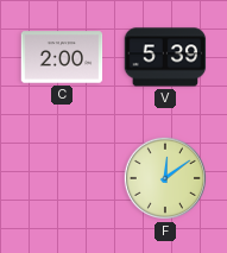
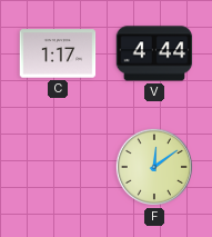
C: 2:00 -> 1:17
V: 5:39 -> 4:44
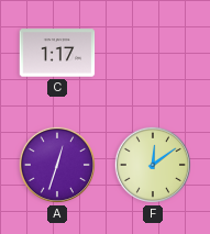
V: 4:44 -> none
A: none -> 12:33
